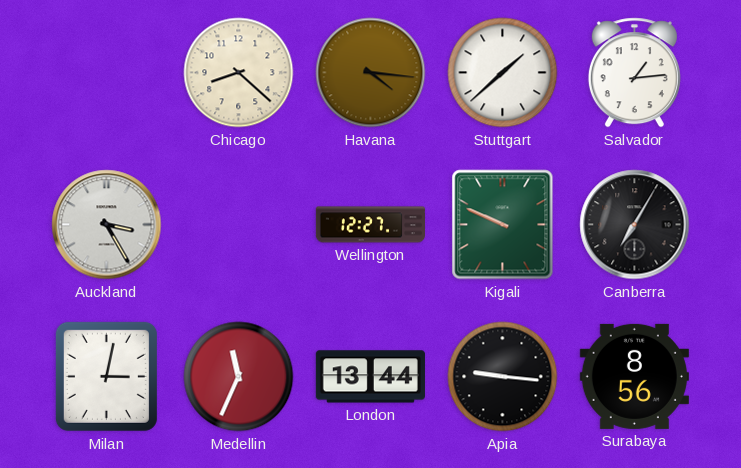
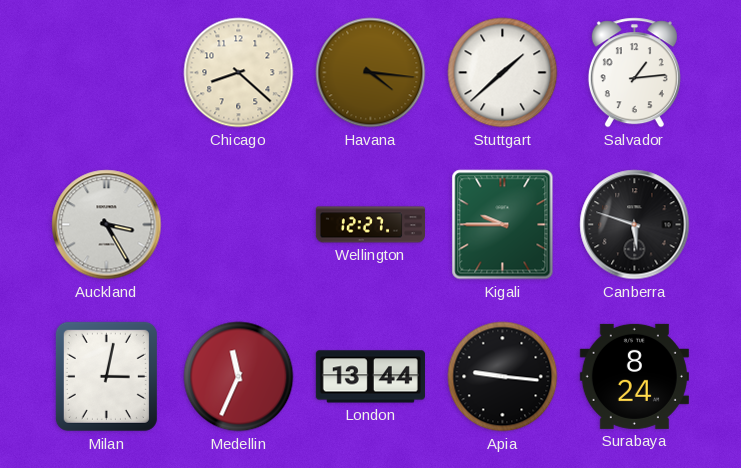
Kigali: 9:49 -> 9:45
Canberra: 7:05 -> 5:48
Surabaya: 8:56 -> 8:24
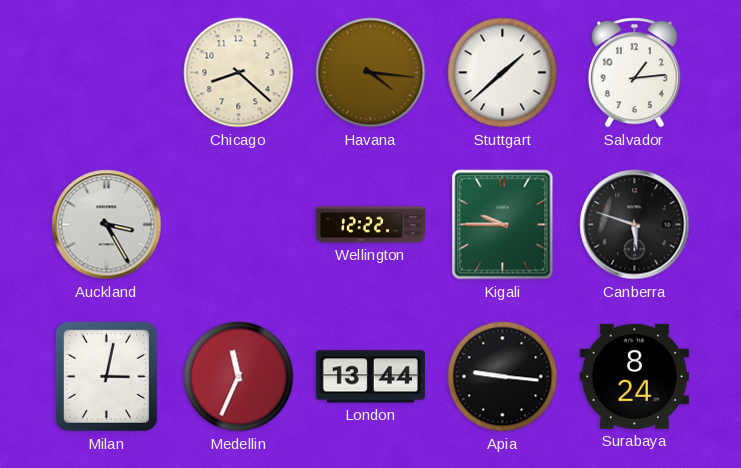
Wellington: 12:27 -> 12:22
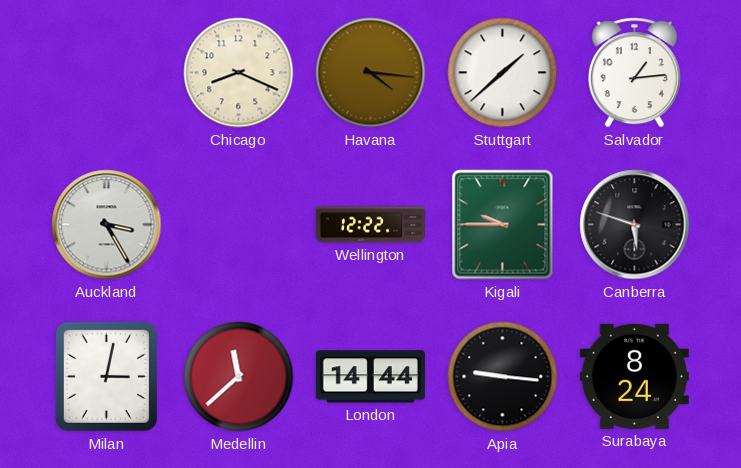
Chicago: 8:22 -> 8:19
Medellin: 11:34 -> 11:38
London: 13:44 -> 14:44
